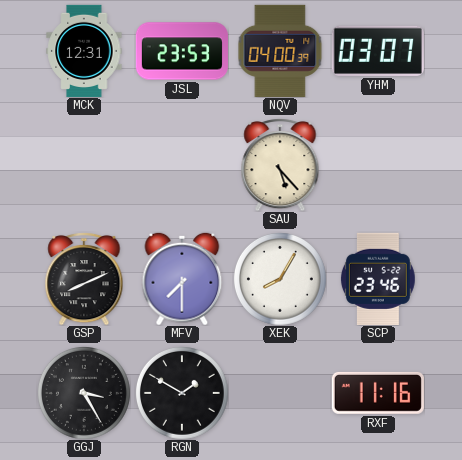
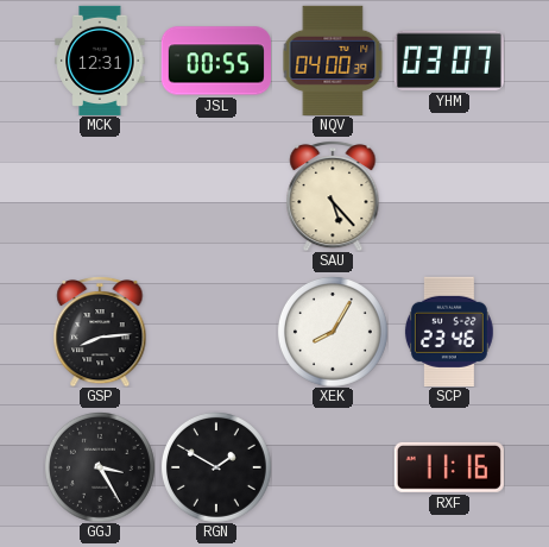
JSL: 23:53 -> 00:55
GSP: 8:11 -> 8:14
MFV: 7:30 -> none
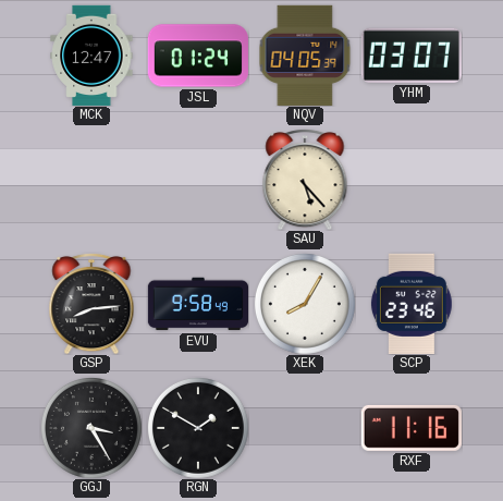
MCK: 12:31 -> 12:47
JSL: 00:55 -> 01:24
NQV: 04:00 -> 04:05
EVU: none -> 9:58
